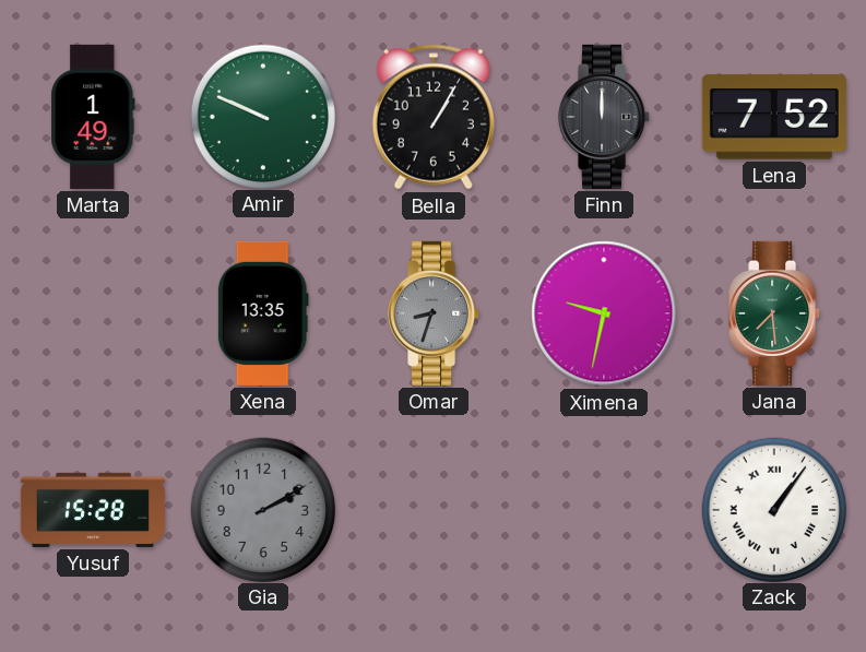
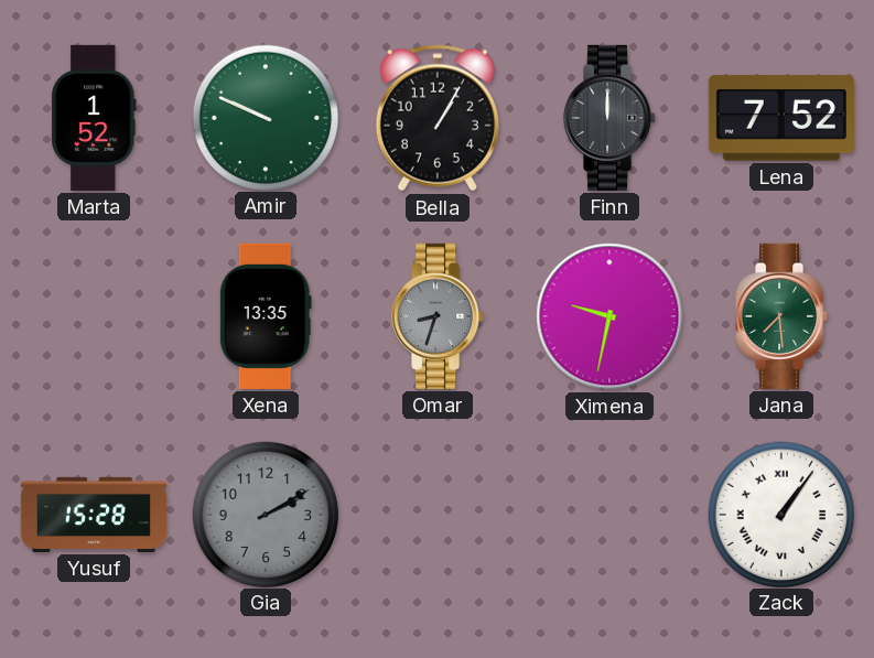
Marta: 1:49 -> 1:52
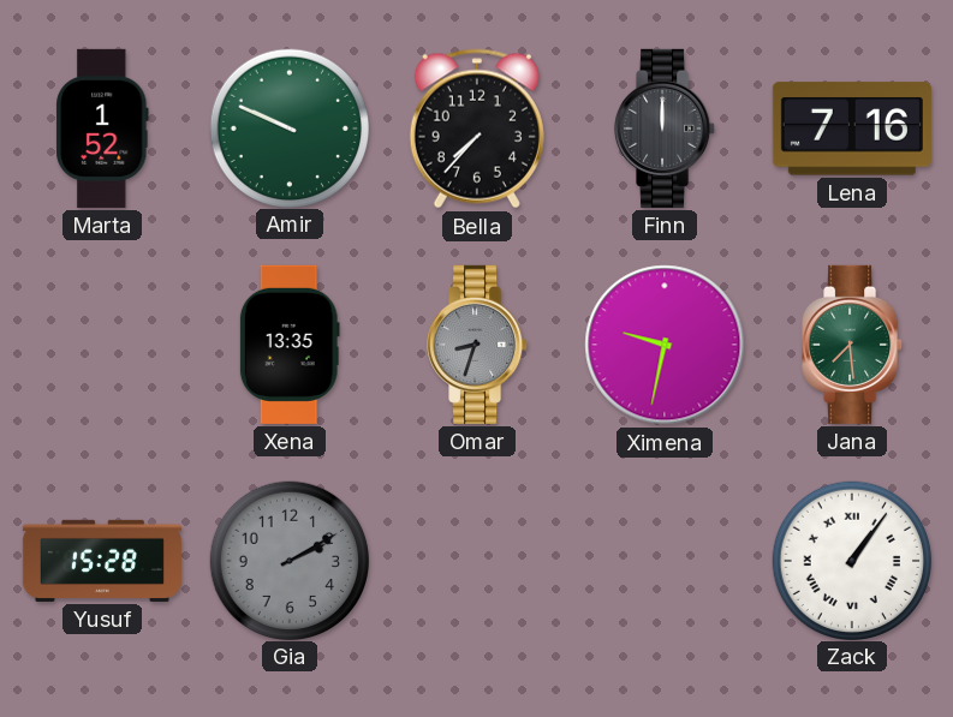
Bella: 1:05 -> 7:37
Lena: 7:52 -> 7:16
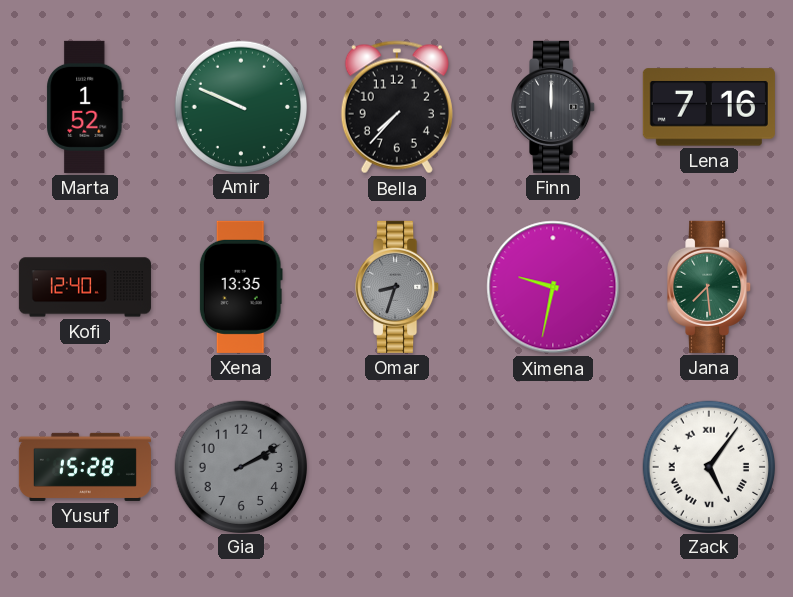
Kofi: none -> 12:40
Zack: 1:06 -> 5:06
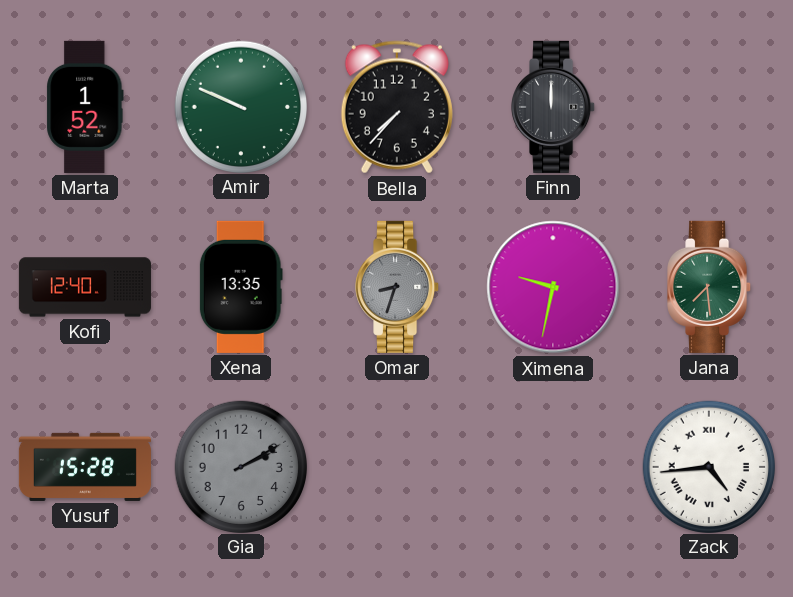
Lena: 7:16 -> none
Zack: 5:06 -> 4:44
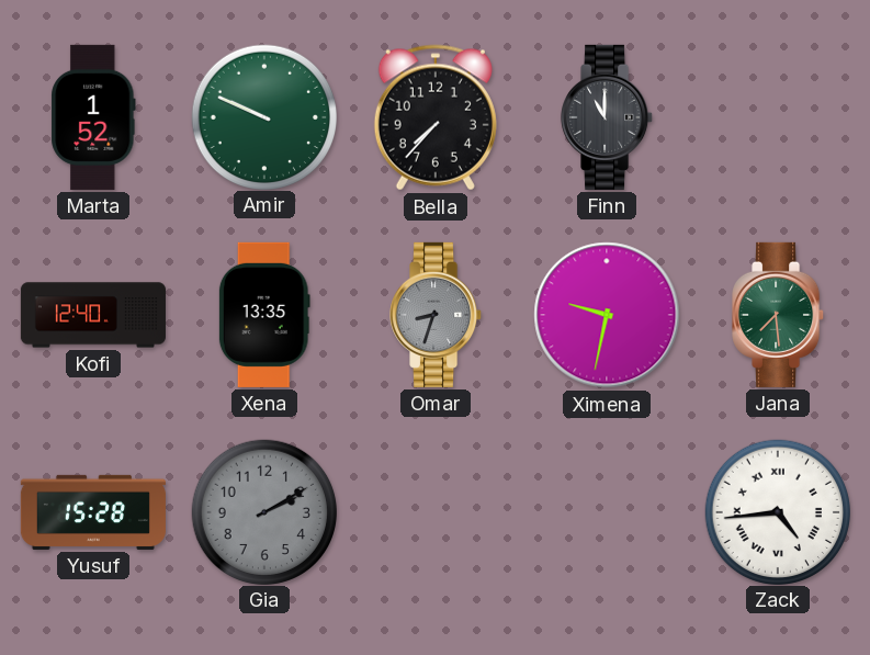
Finn: 12:00 -> 11:00
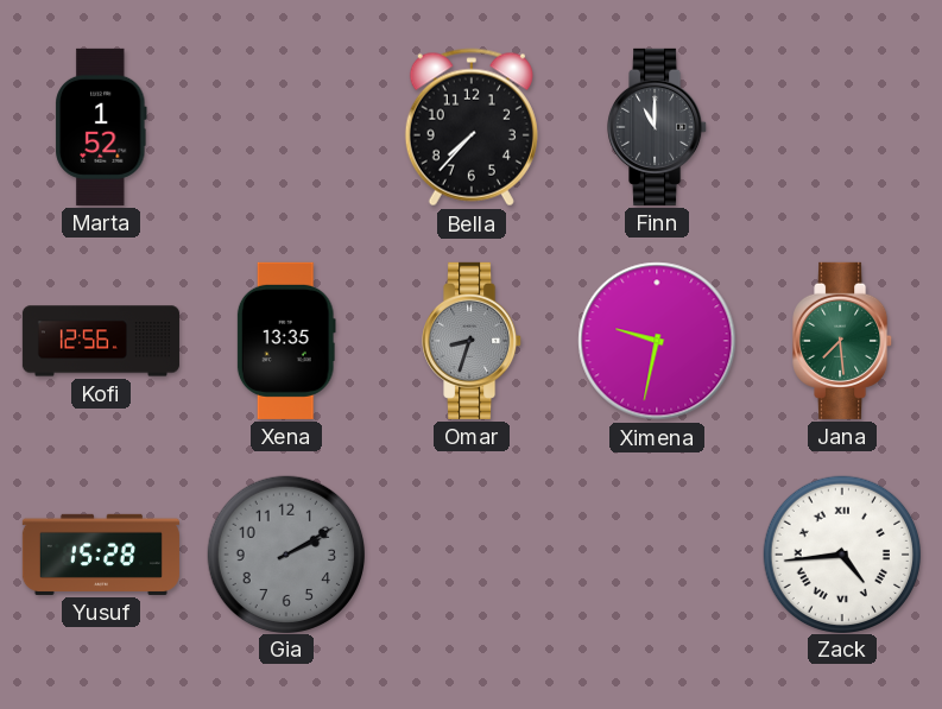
Amir: 9:49 -> none
Kofi: 12:40 -> 12:56
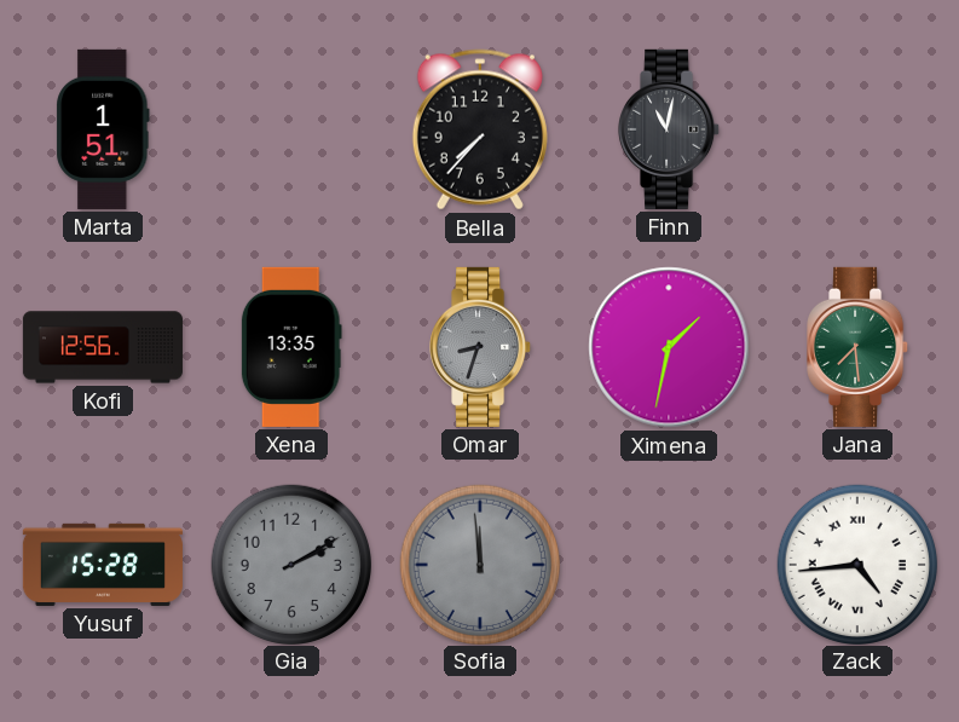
Marta: 1:52 -> 1:51
Finn: 11:00 -> 11:02
Ximena: 9:32 -> 1:32
Sofia: none -> 11:59
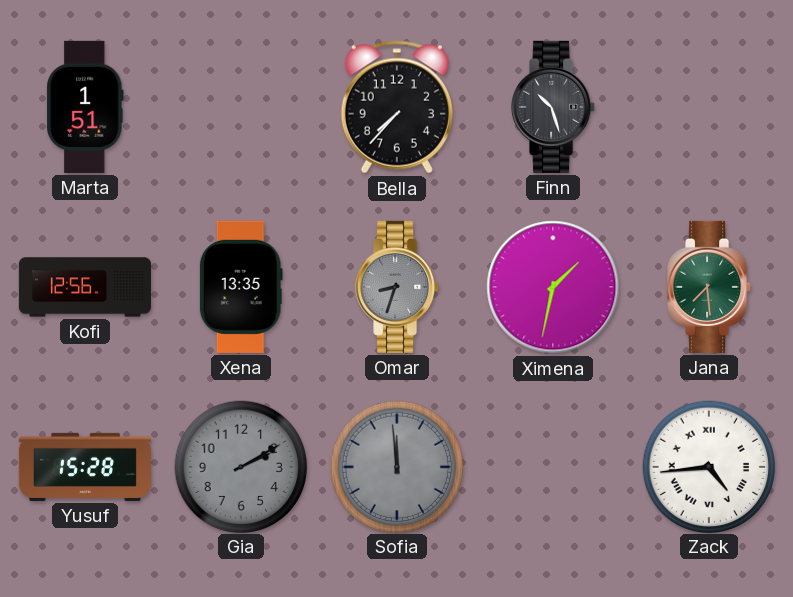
Finn: 11:02 -> 10:27
